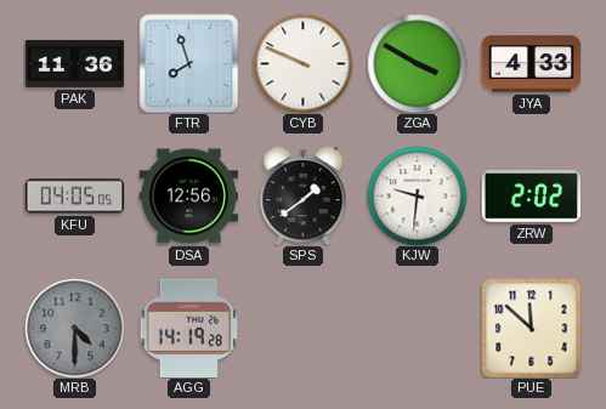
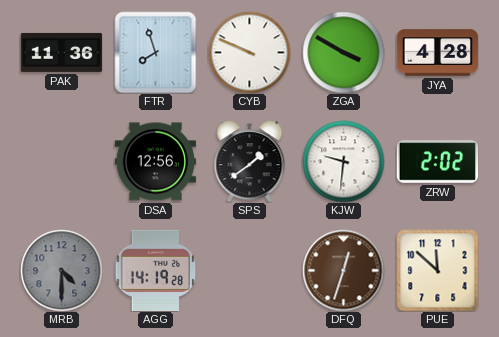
JYA: 4:33 -> 4:28
KFU: 04:05 -> none
DFQ: none -> 12:33
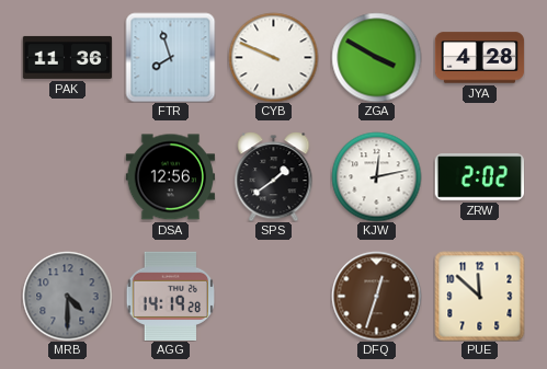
KJW: 9:31 -> 12:13
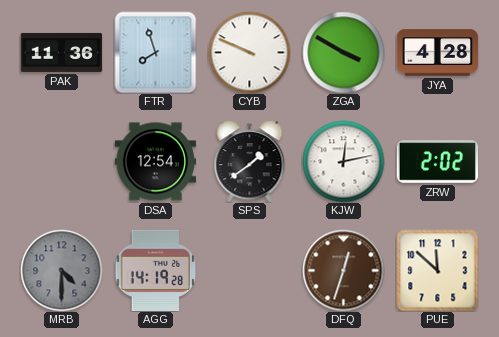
DSA: 12:56 -> 12:54
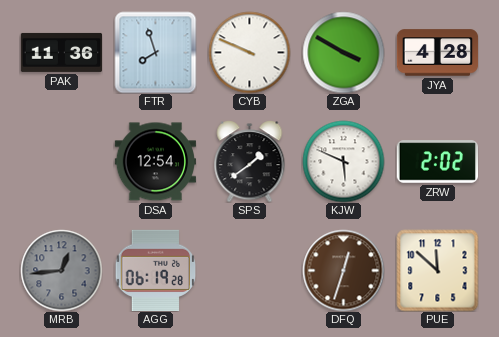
KJW: 12:13 -> 5:49
MRB: 4:30 -> 12:44
AGG: 14:19 -> 06:19
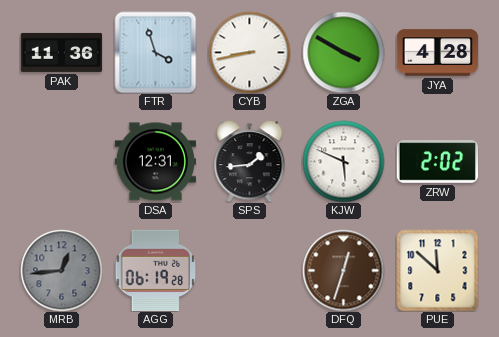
FTR: 7:57 -> 3:57
CYB: 9:49 -> 8:43
DSA: 12:54 -> 12:31
SPS: 1:39 -> 1:44
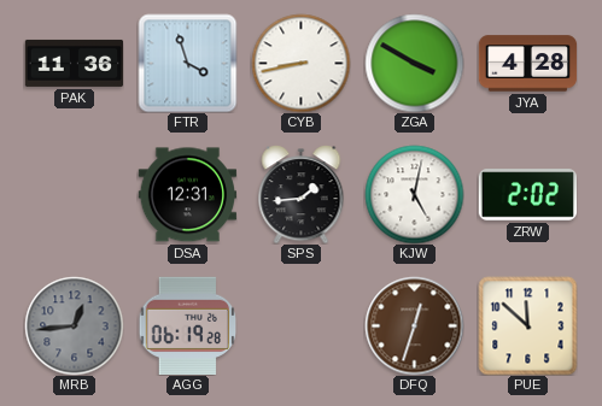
KJW: 5:49 -> 5:02
